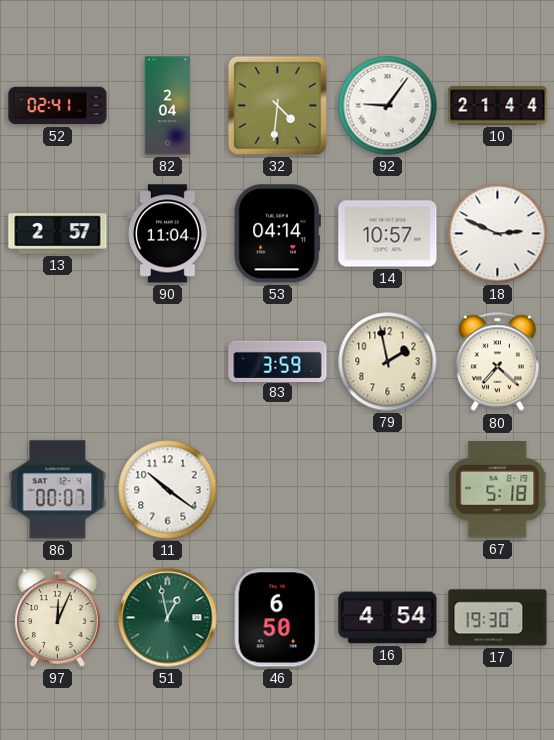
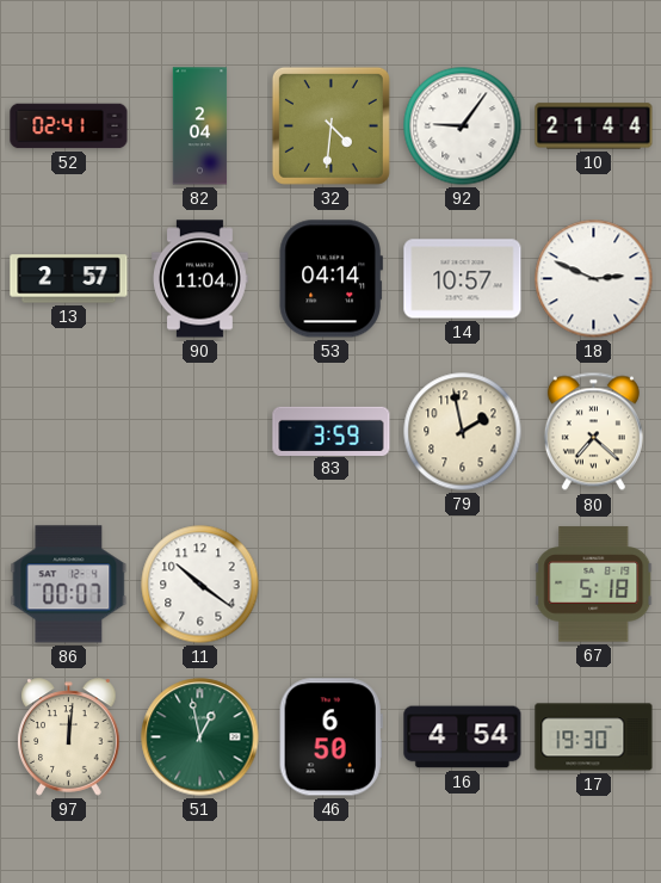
97: 12:04 -> 12:01
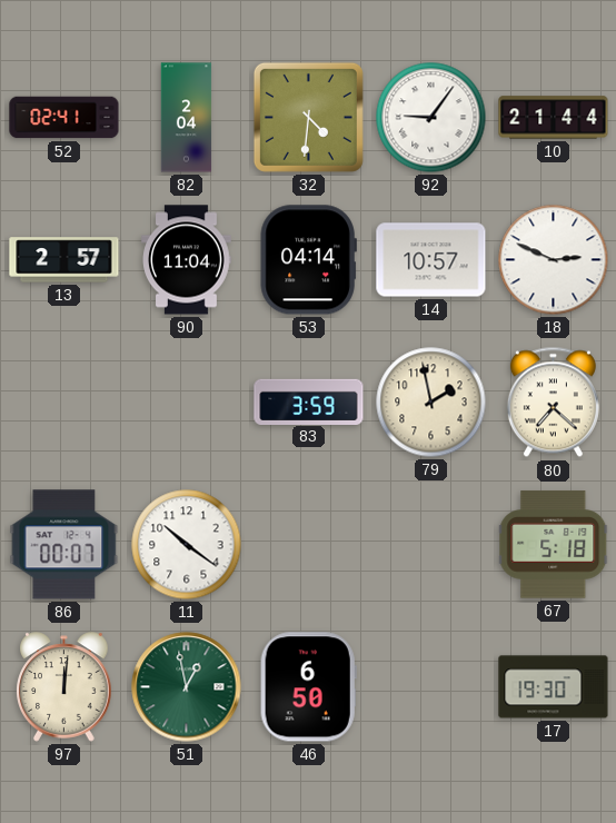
16: 4:54 -> none
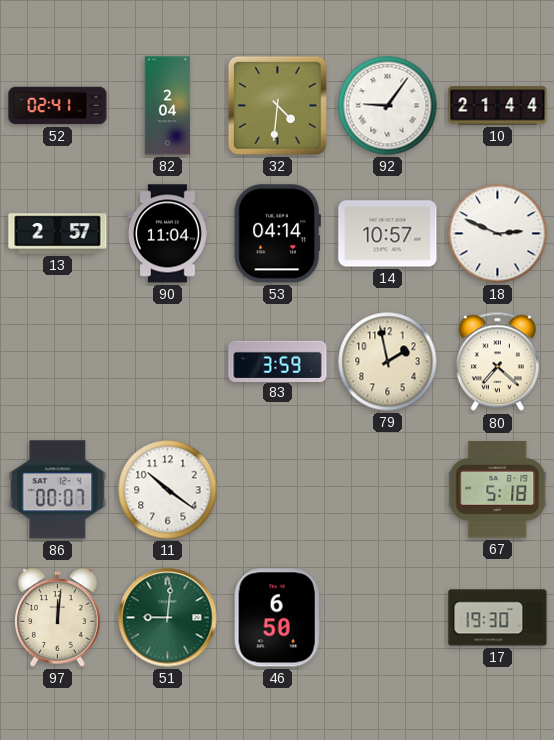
51: 12:58 -> 9:01
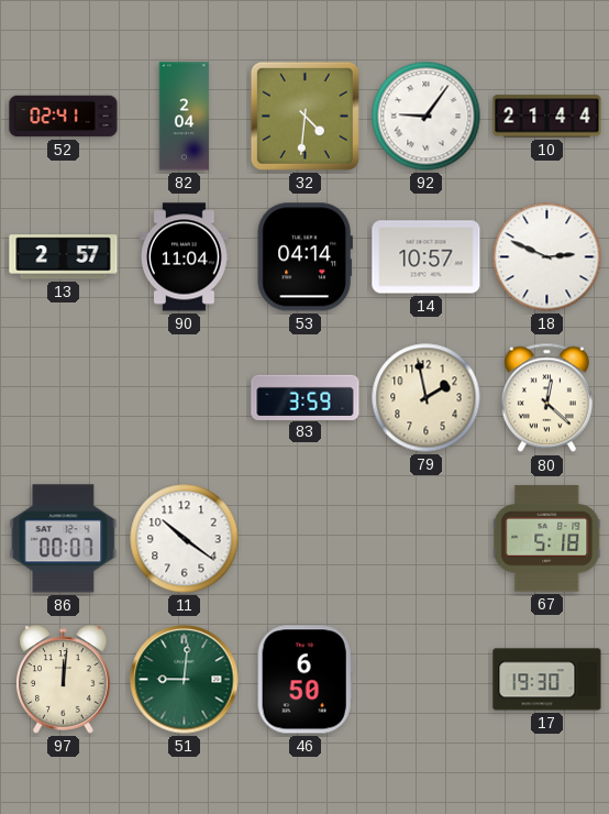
80: 7:22 -> 12:22
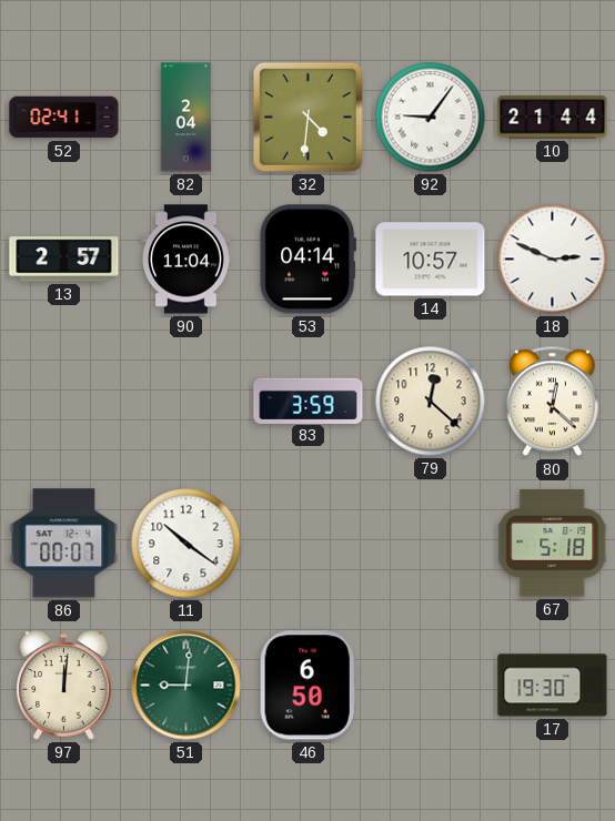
79: 1:58 -> 12:22
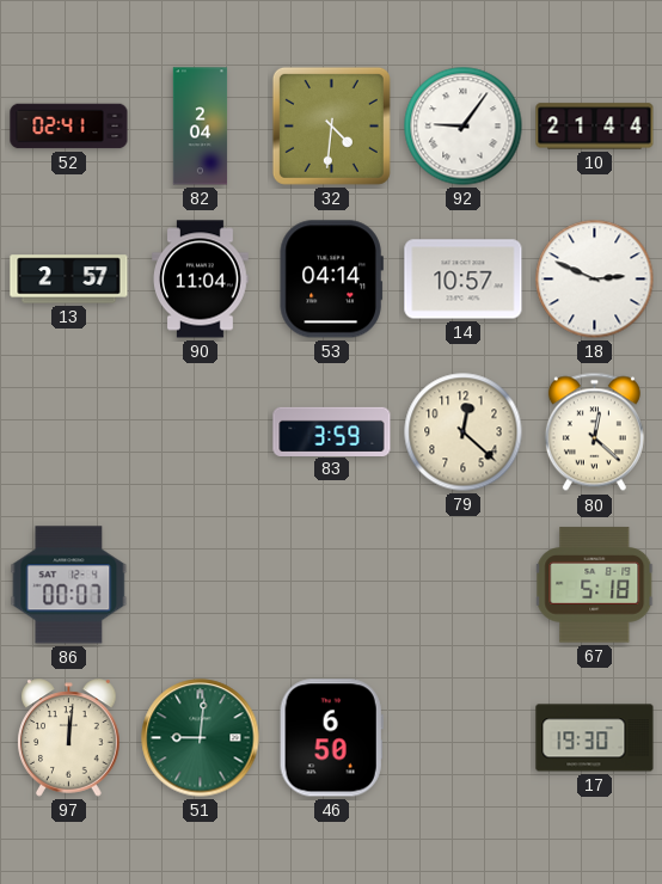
11: 10:21 -> none
